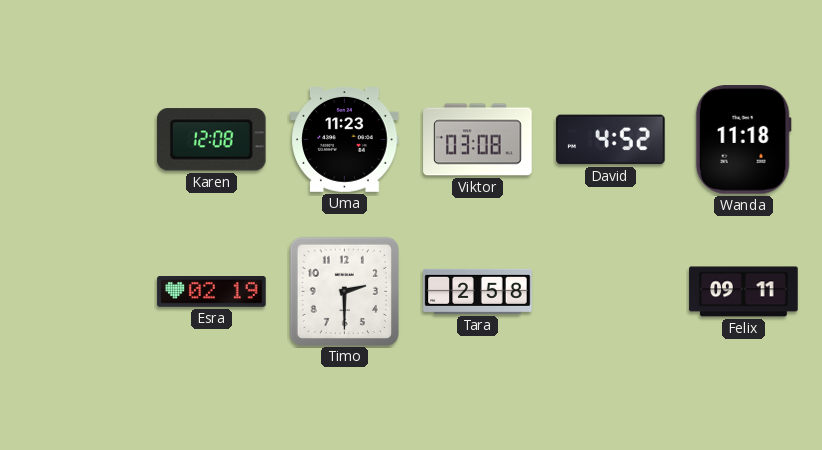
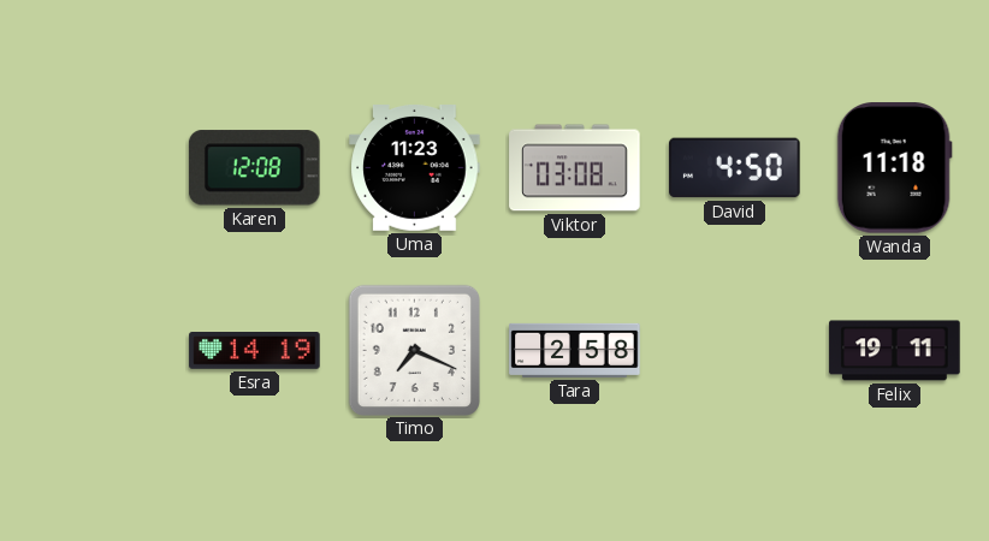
David: 4:52 -> 4:50
Esra: 02:19 -> 14:19
Timo: 2:30 -> 7:19
Felix: 09:11 -> 19:11
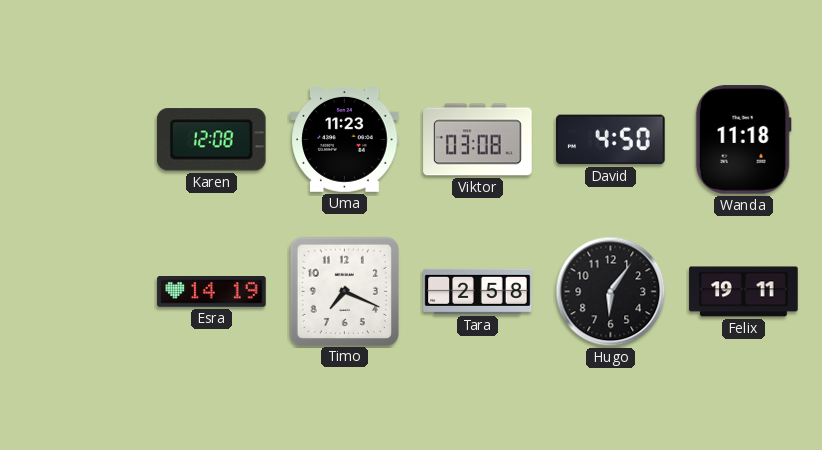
Hugo: none -> 6:06
